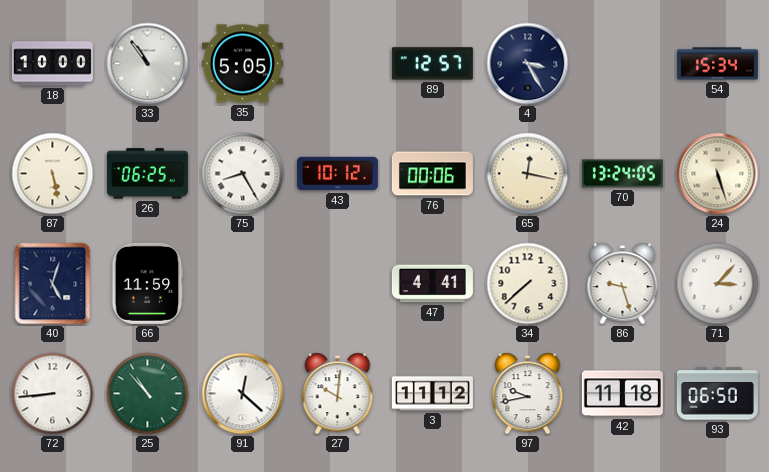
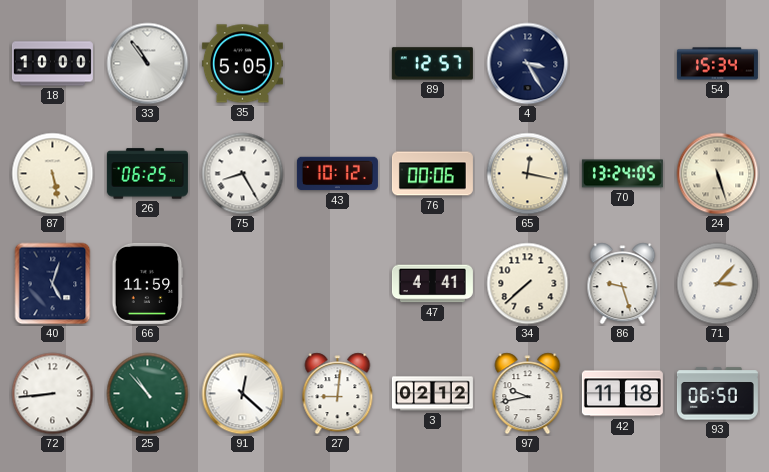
27: 10:01 -> 9:01
3: 11:12 -> 02:12
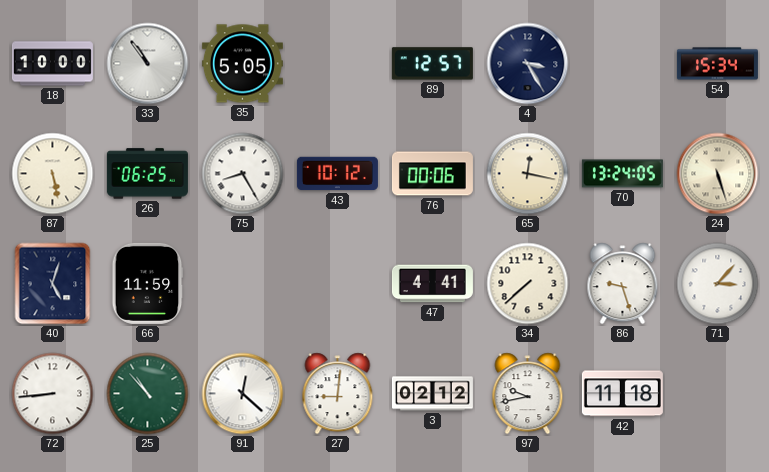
93: 06:50 -> none
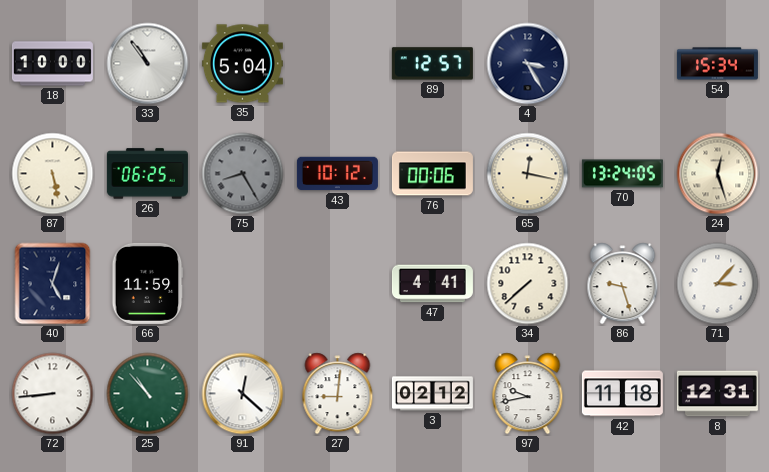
35: 5:05 -> 5:04
75 dial: white -> grey
24: 5:27 -> 12:27
8: none -> 12:31
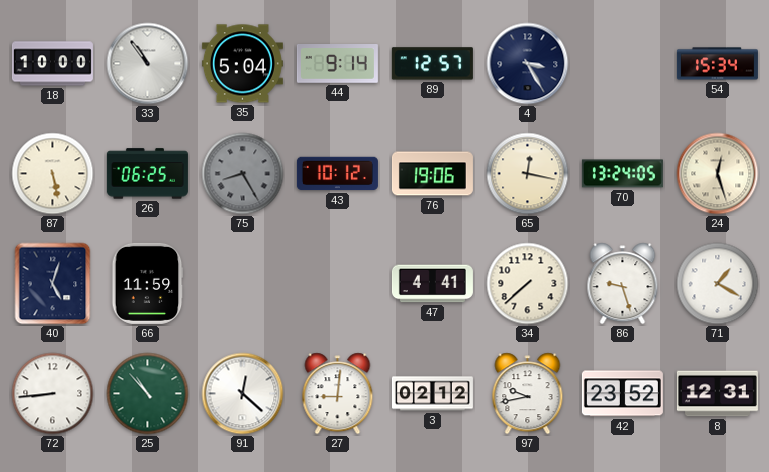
44: none -> 9:14
76: 00:06 -> 19:06
71: 3:07 -> 1:20
42: 11:18 -> 23:52
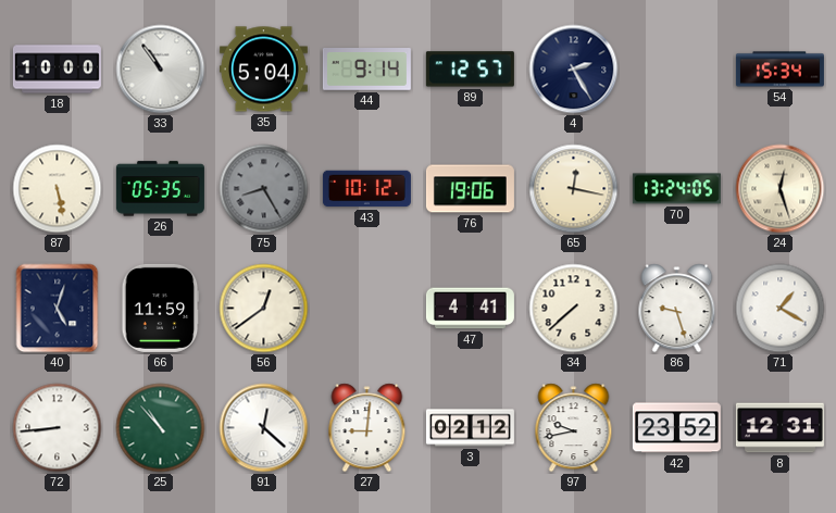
4: 3:25 -> 2:25
26: 06:25 -> 05:35
56: none -> 12:39
